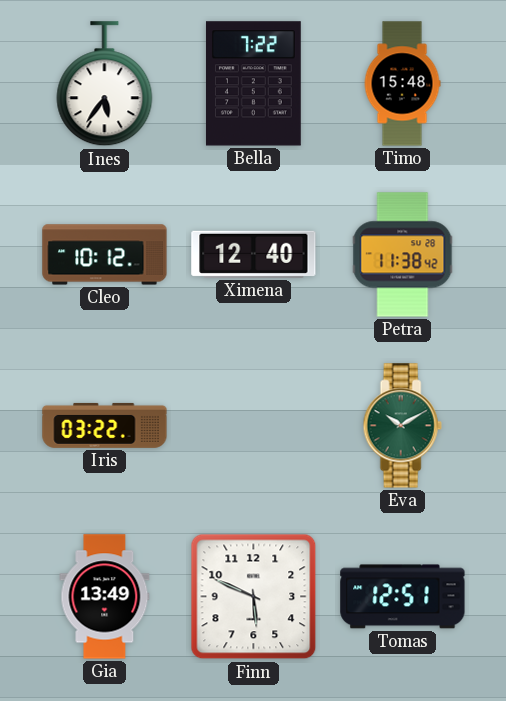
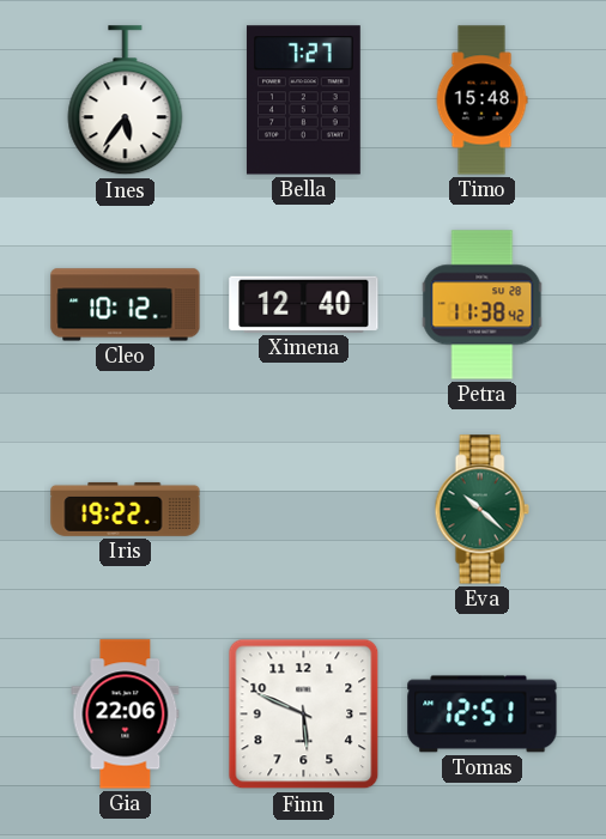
Bella: 7:22 -> 7:27
Iris: 03:22 -> 19:22
Eva: 10:10 -> 10:22
Gia: 13:49 -> 22:06
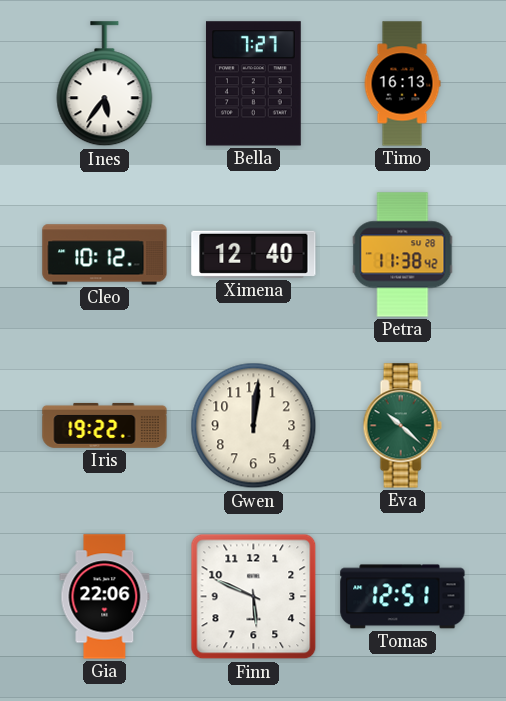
Timo: 15:48 -> 16:13
Gwen: none -> 12:01
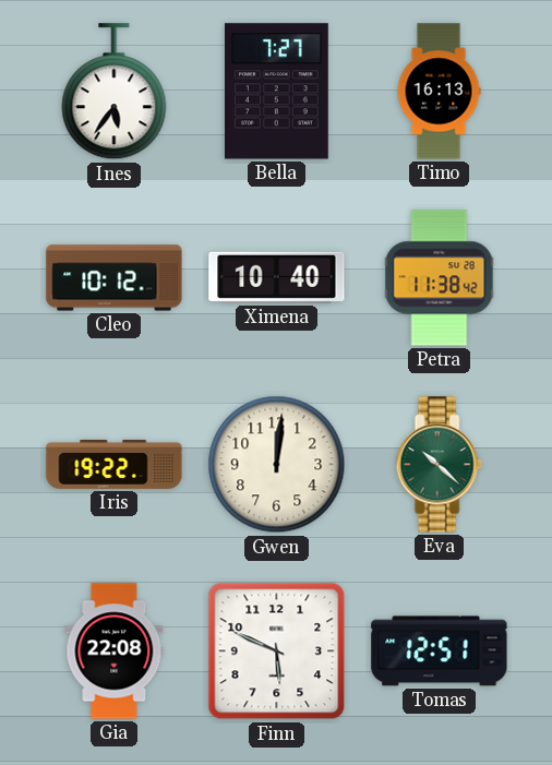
Ximena: 12:40 -> 10:40
Gia: 22:06 -> 22:08
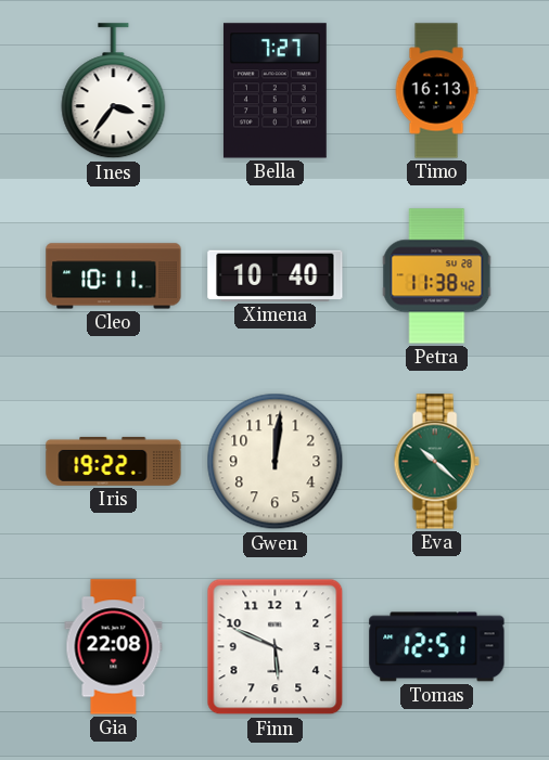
Ines: 5:36 -> 3:36
Cleo: 10:12 -> 10:11
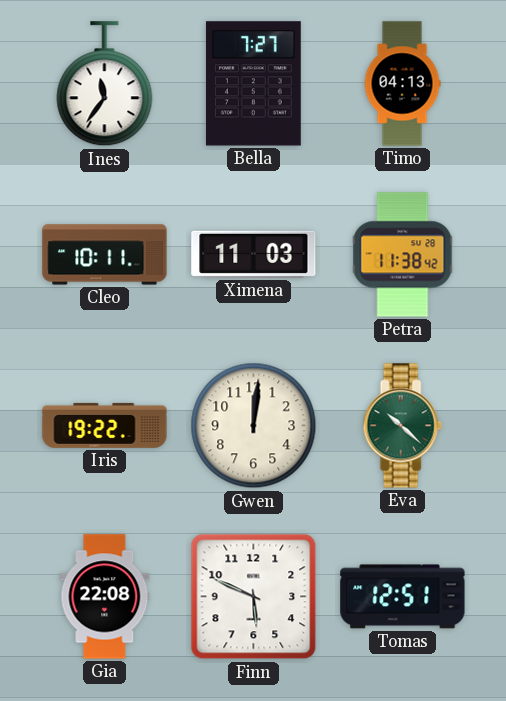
Ines: 3:36 -> 11:36
Timo: 16:13 -> 04:13
Ximena: 10:40 -> 11:03
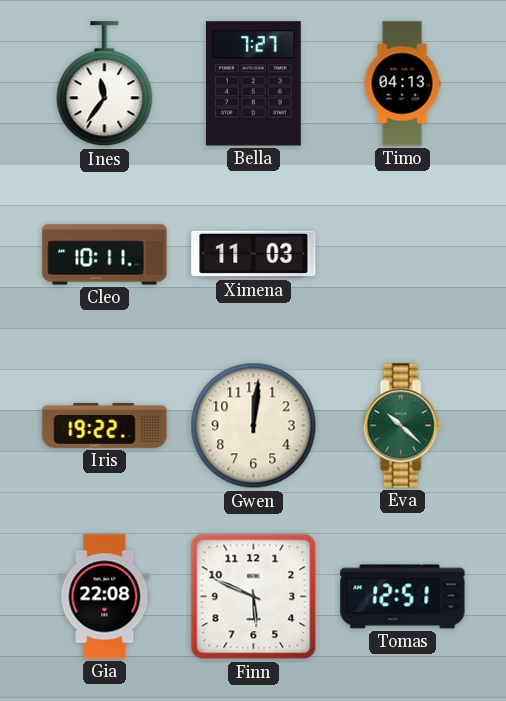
Petra: 11:38 -> none
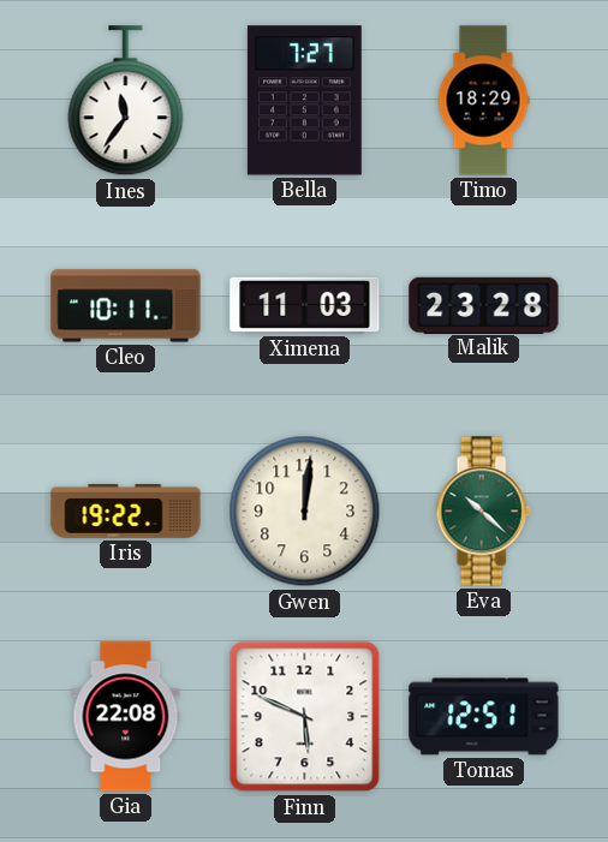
Timo: 04:13 -> 18:29
Malik: none -> 23:28
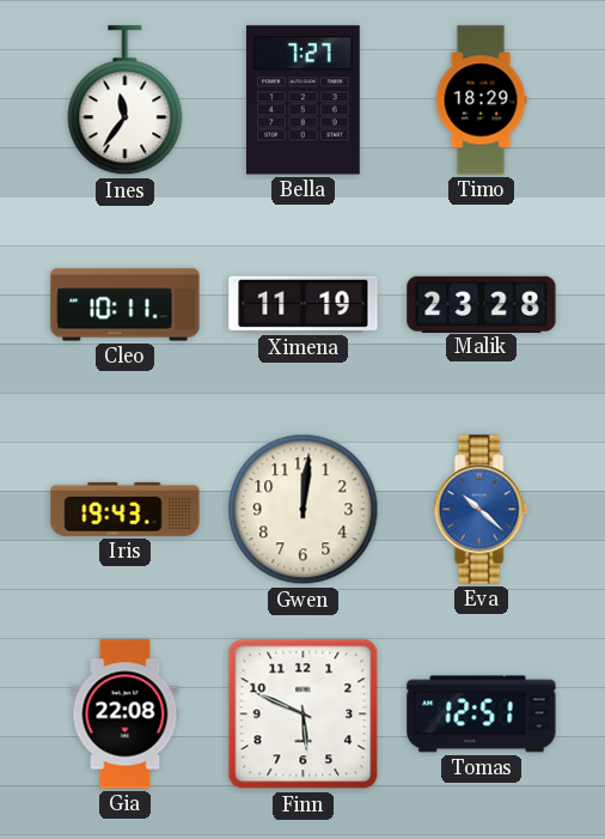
Ximena: 11:03 -> 11:19
Iris: 19:22 -> 19:43
Eva dial: green -> blue
